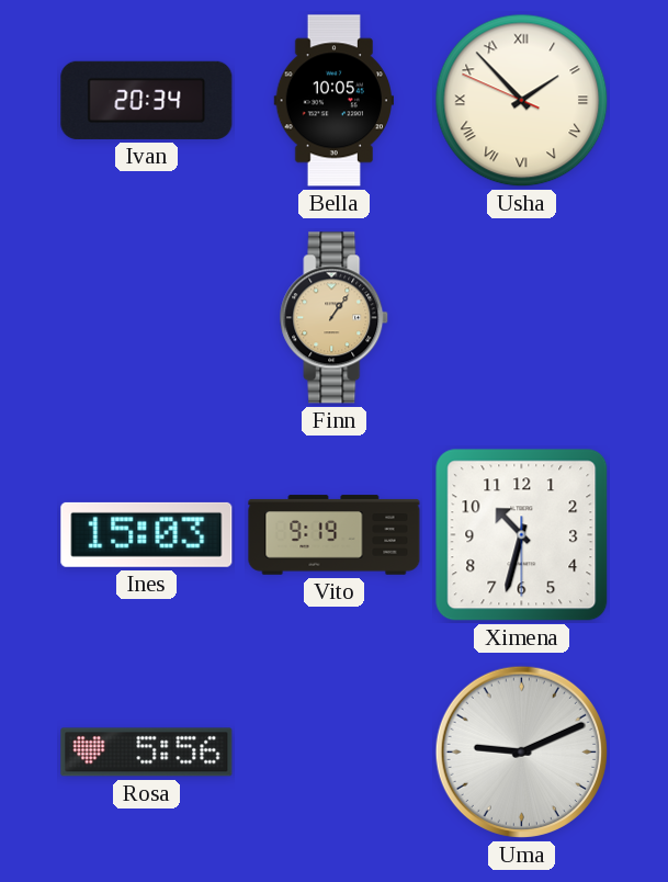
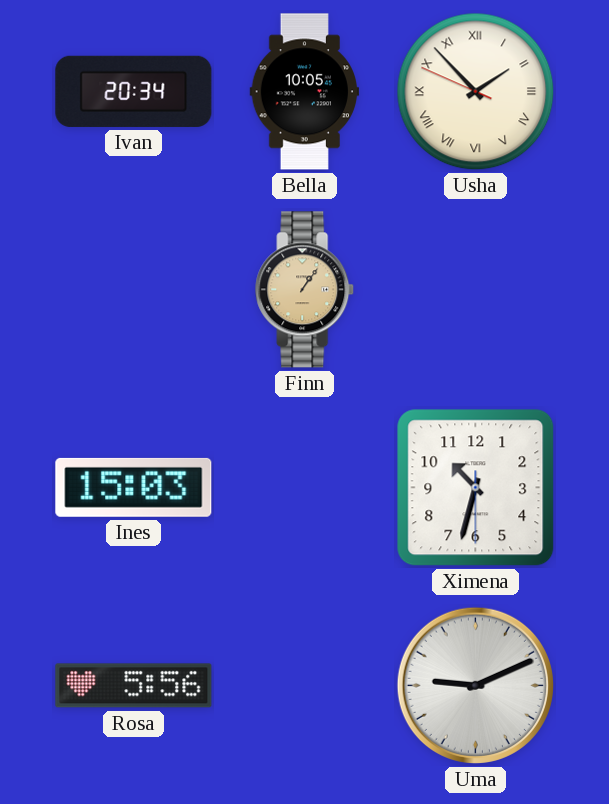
Vito: 9:19 -> none
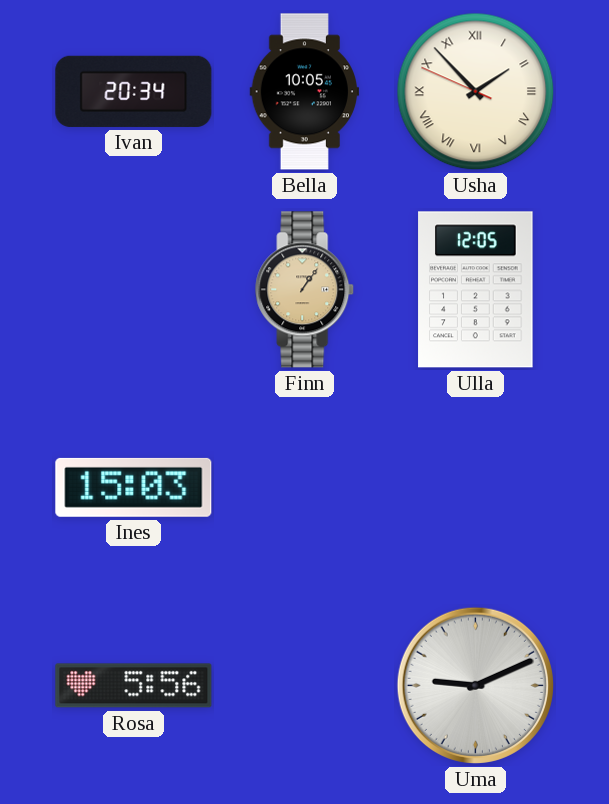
Ulla: none -> 12:05
Ximena: 10:32 -> none
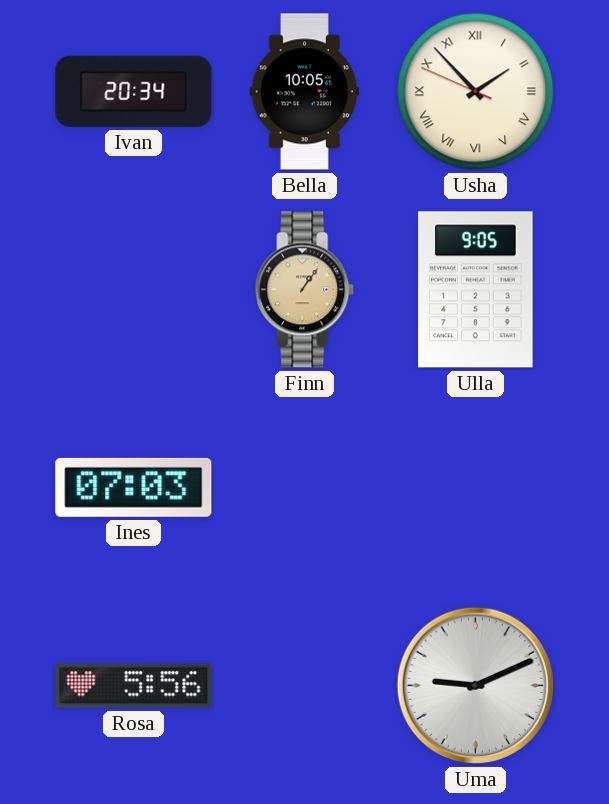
Ulla: 12:05 -> 9:05
Ines: 15:03 -> 07:03
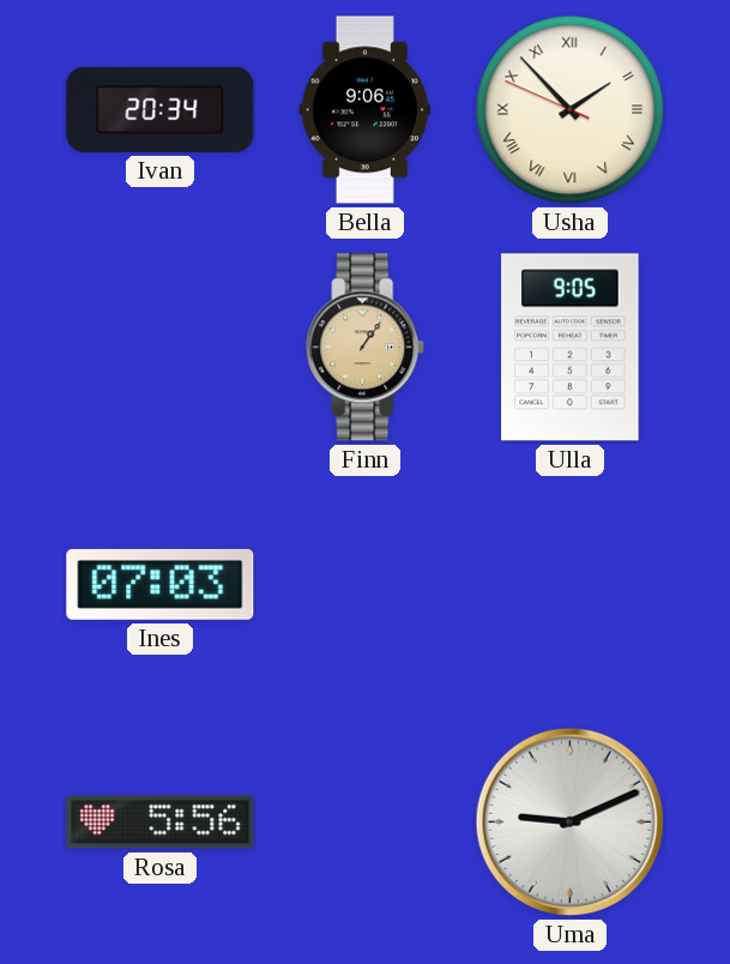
Bella: 10:05 -> 9:06
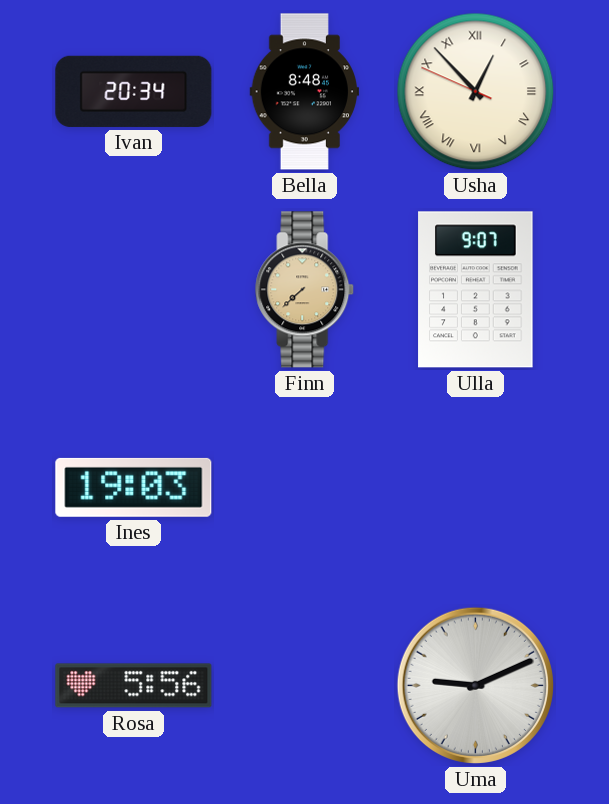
Bella: 9:06 -> 8:48
Usha: 1:52 -> 12:52
Finn: 1:06 -> 7:38
Ulla: 9:05 -> 9:07
Ines: 07:03 -> 19:03
